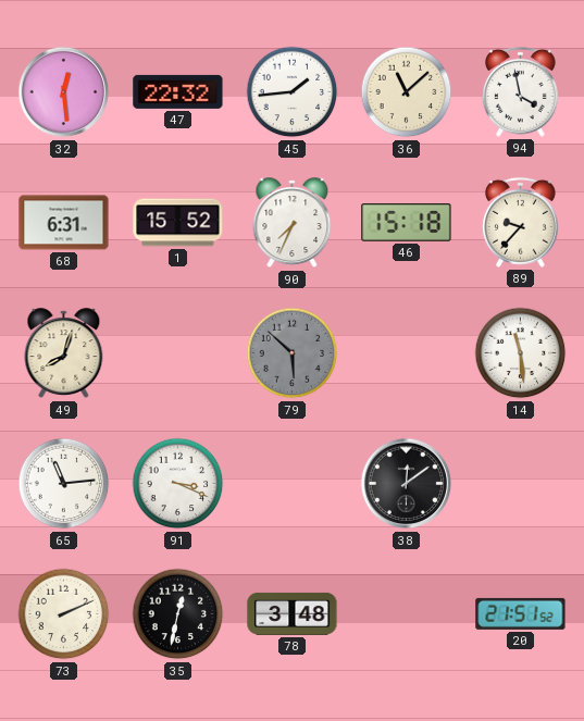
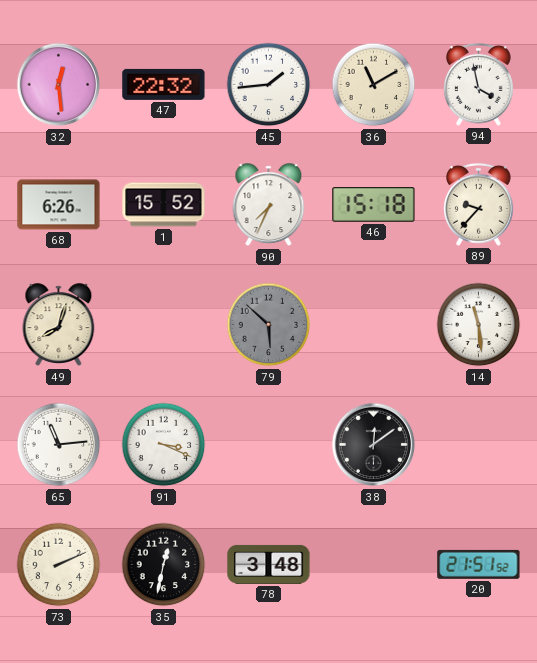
36: 11:08 -> 11:10
68: 6:31 -> 6:26
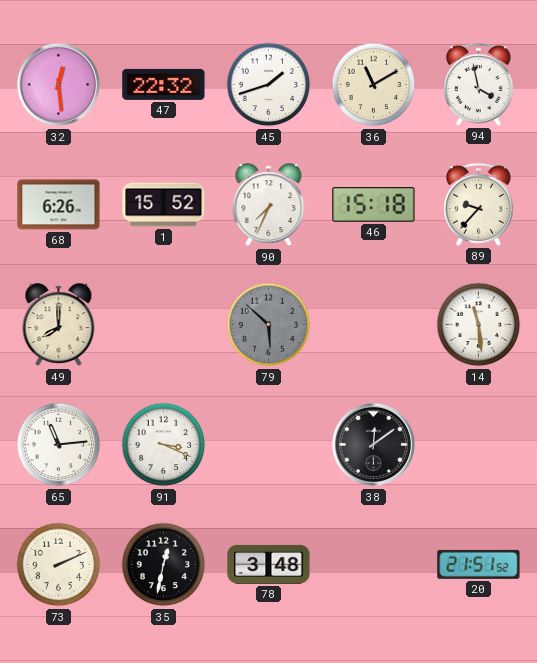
45: 1:44 -> 1:42
49: 8:03 -> 8:00
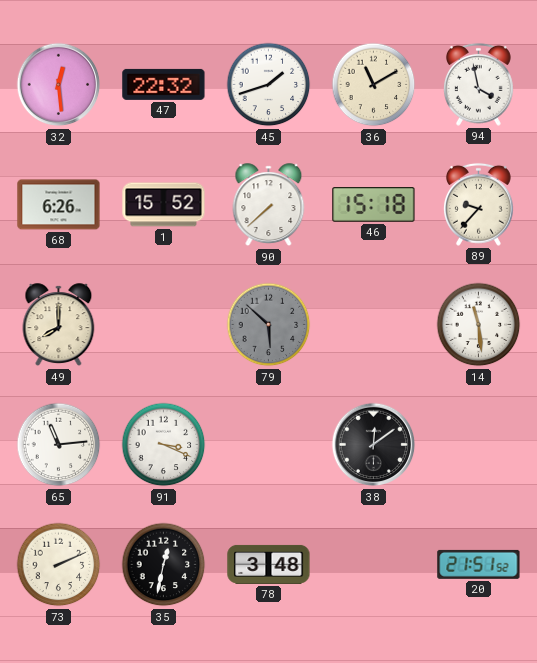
90: 7:34 -> 7:38
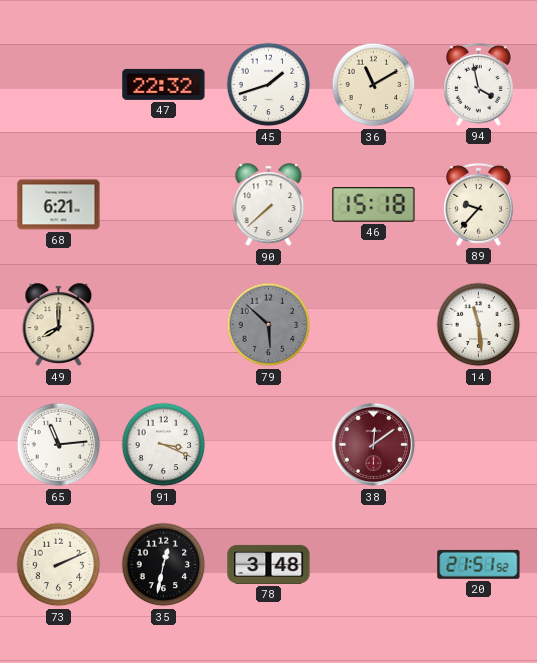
32: 12:29 -> none
68: 6:26 -> 6:21
1: 15:52 -> none
38 dial: black -> burgundy
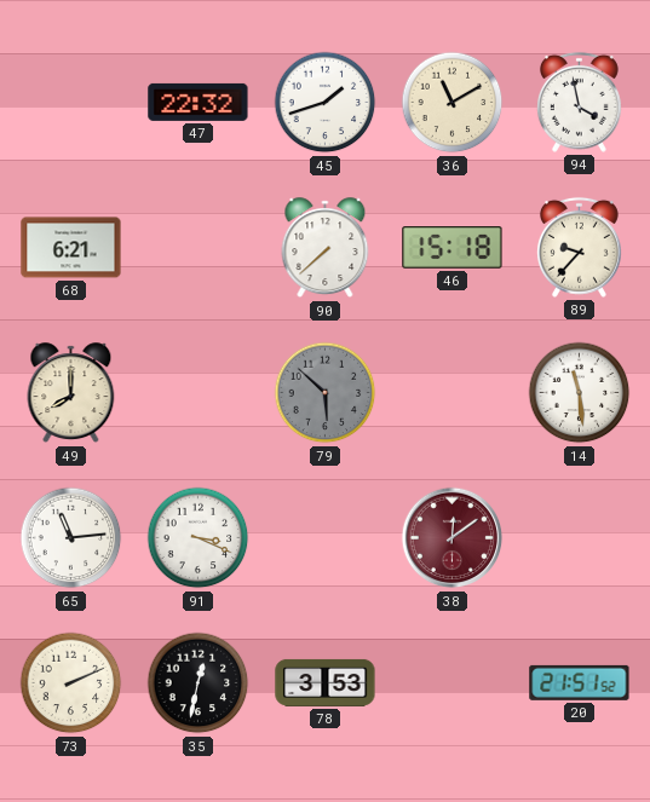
78: 3:48 -> 3:53
